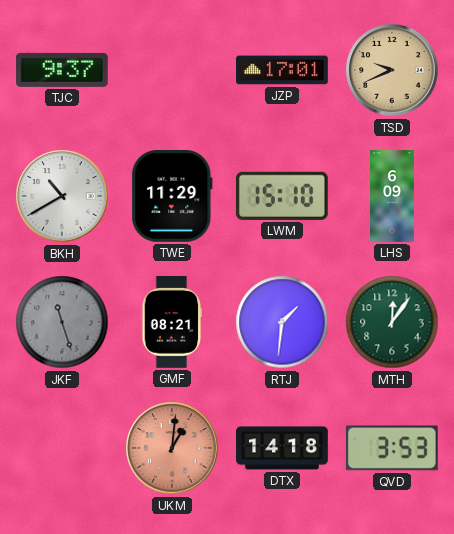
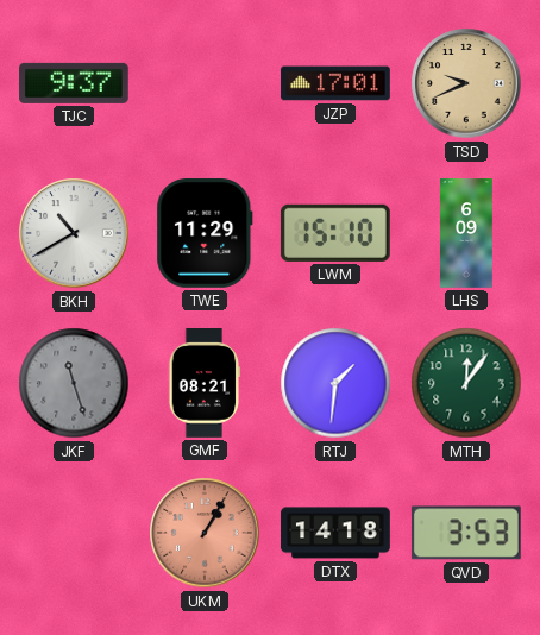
UKM: 1:01 -> 1:05
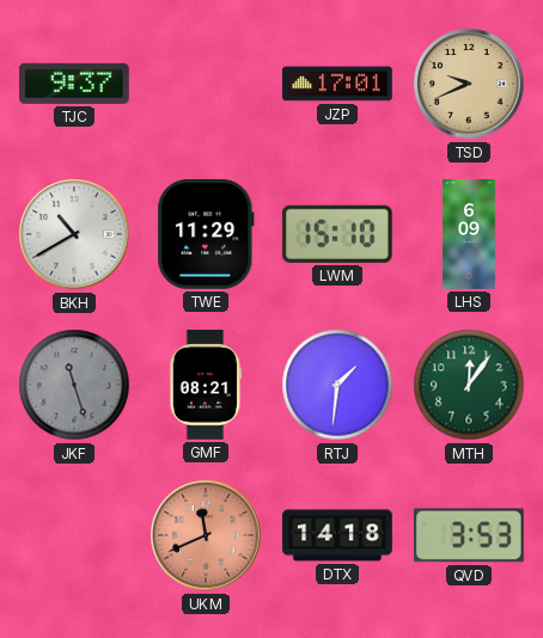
UKM: 1:05 -> 11:41
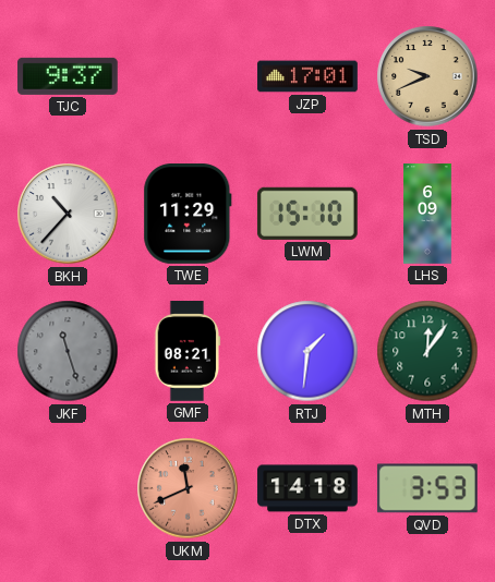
BKH: 10:40 -> 10:37
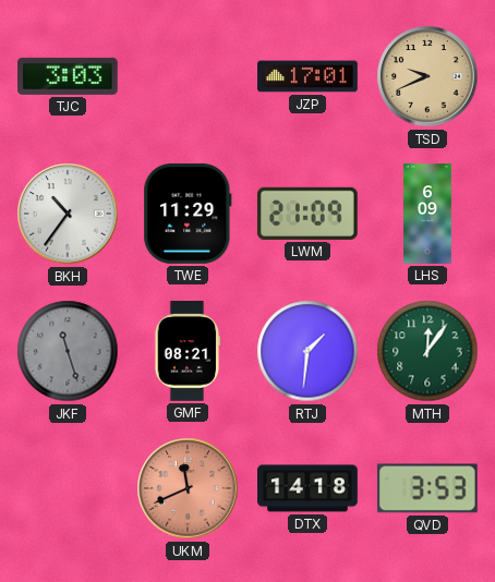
TJC: 9:37 -> 3:03
BKH: 10:37 -> 10:36
LWM: 15:10 -> 21:09
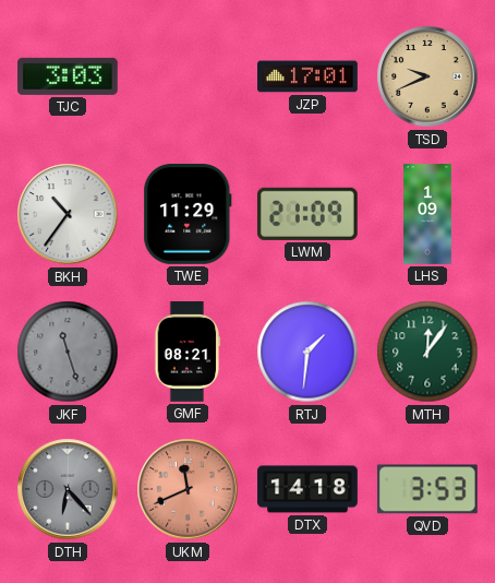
LHS: 6:09 -> 1:09
DTH: none -> 6:23
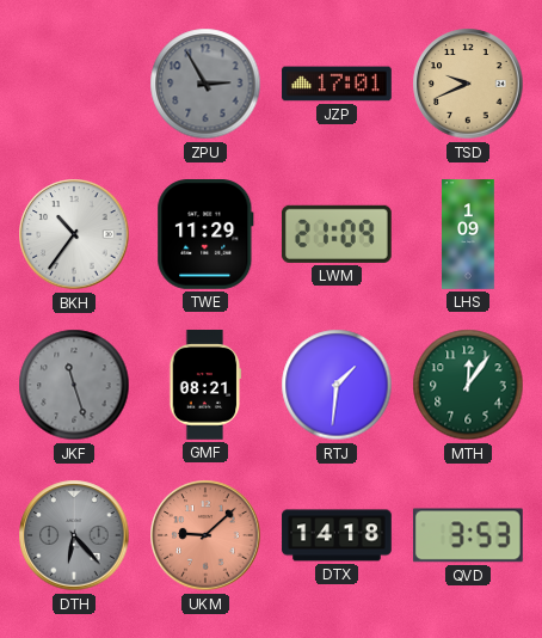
TJC: 3:03 -> none
ZPU: none -> 2:55
UKM: 11:41 -> 9:08
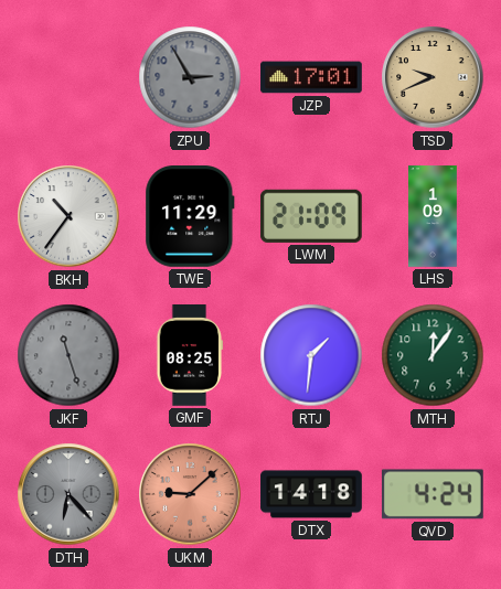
GMF: 08:21 -> 08:25
QVD: 3:53 -> 4:24
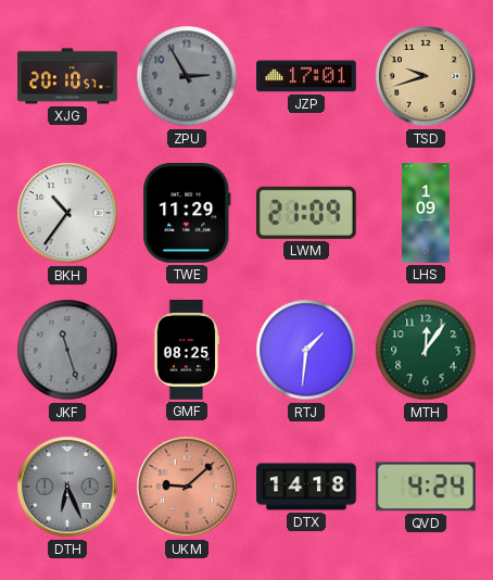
XJG: none -> 20:10
TSD: 9:41 -> 9:42
DTH: 6:23 -> 6:26
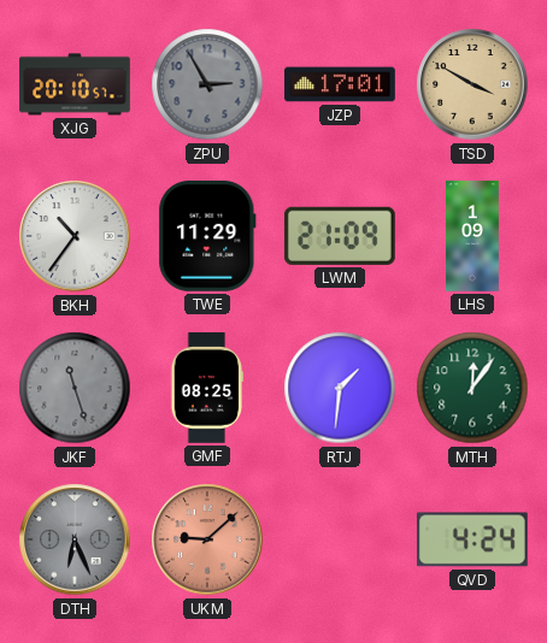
TSD: 9:42 -> 3:50
DTX: 14:18 -> none
